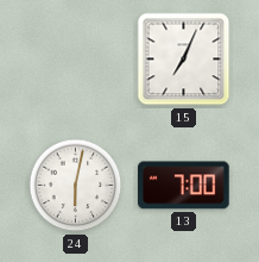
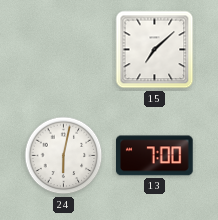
15: 7:04 -> 7:08
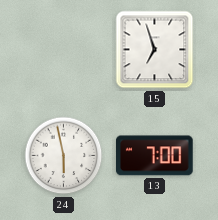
15: 7:08 -> 6:57
24: 6:02 -> 5:58
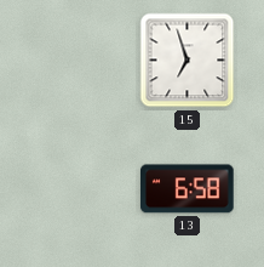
24: 5:58 -> none
13: 7:00 -> 6:58
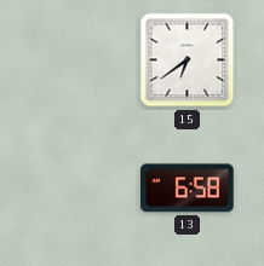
15: 6:57 -> 6:39
